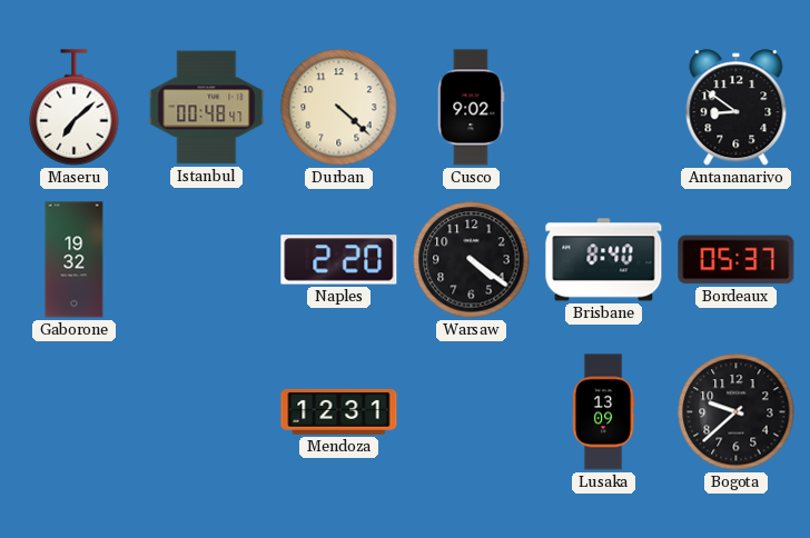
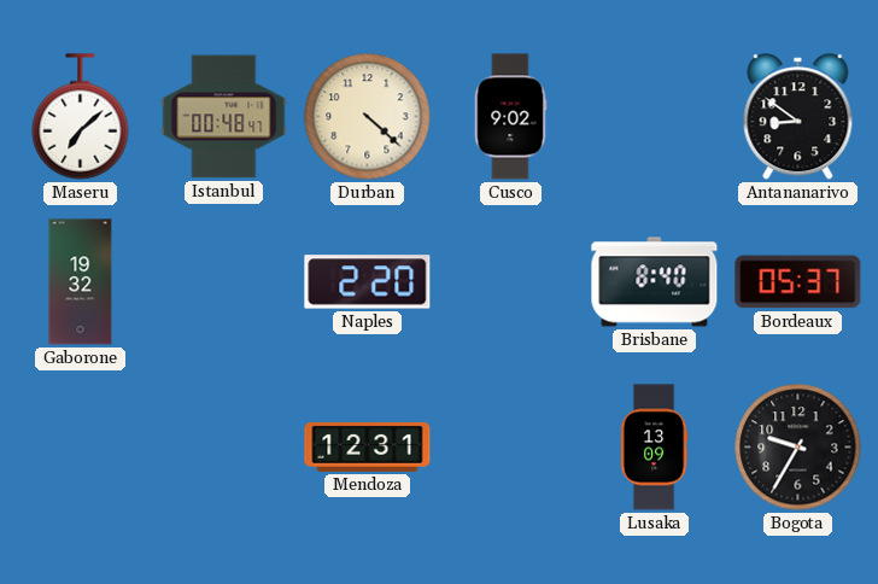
Warsaw: 4:21 -> none
Bogota: 9:38 -> 9:35
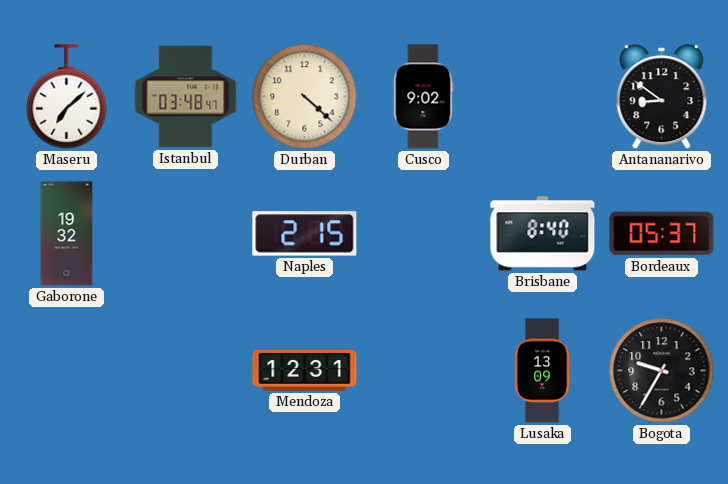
Istanbul: 00:48 -> 03:48
Naples: 2:20 -> 2:15
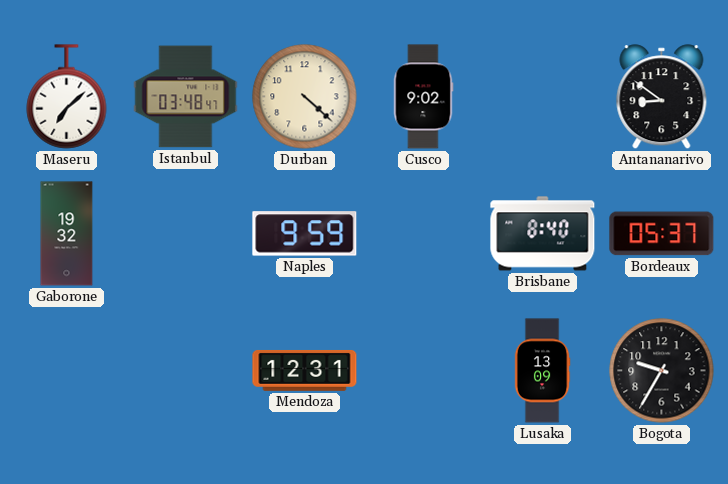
Naples: 2:15 -> 9:59
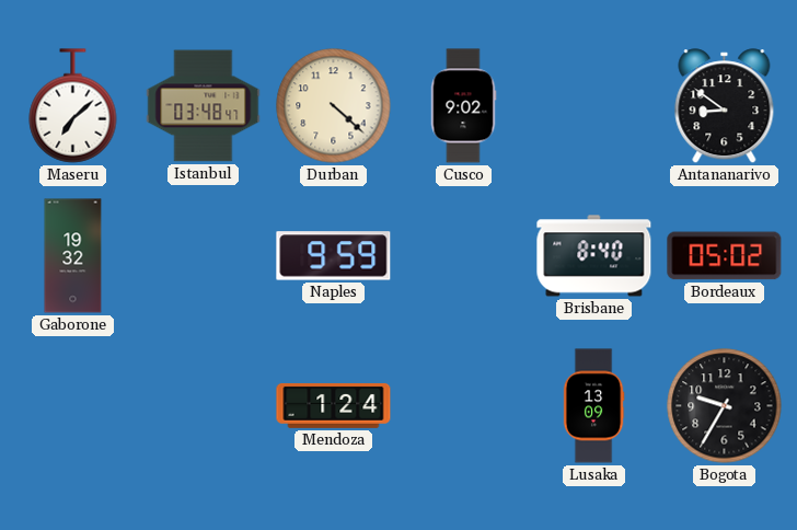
Bordeaux: 05:37 -> 05:02
Mendoza: 12:31 -> 1:24
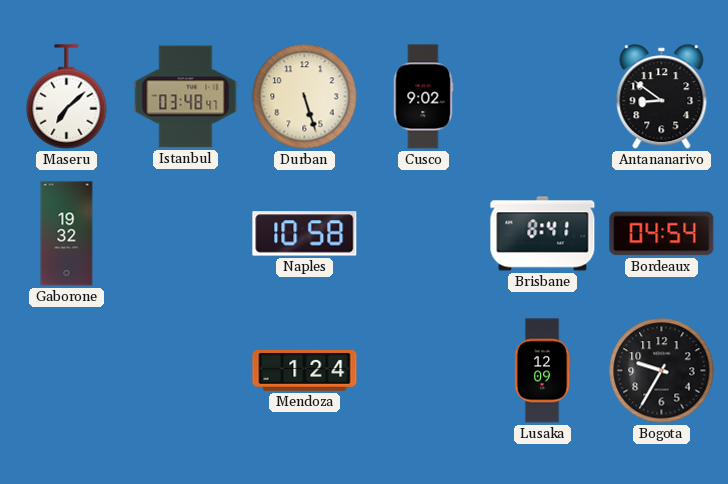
Durban: 4:22 -> 5:27
Naples: 9:59 -> 10:58
Brisbane: 8:40 -> 8:41
Bordeaux: 05:02 -> 04:54
Lusaka: 13:09 -> 12:09
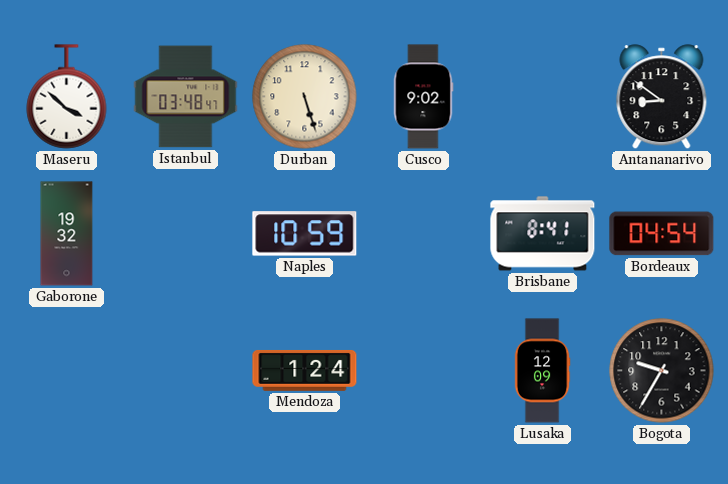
Maseru: 7:08 -> 3:52
Naples: 10:58 -> 10:59
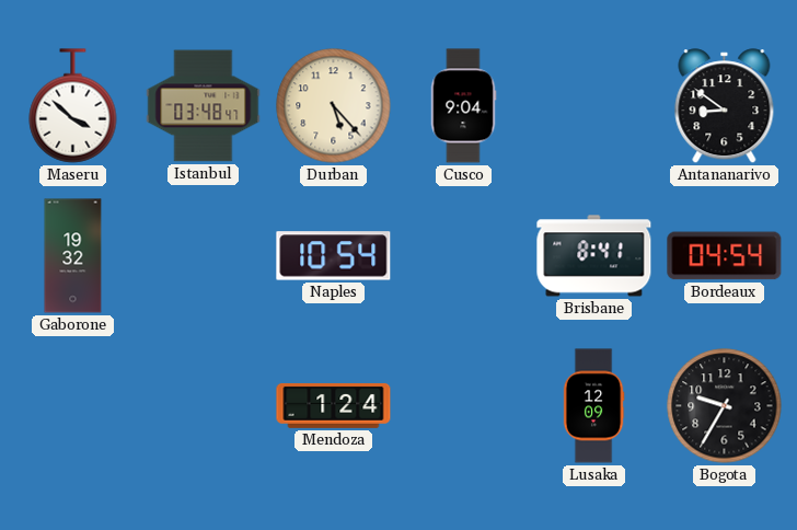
Durban: 5:27 -> 5:23
Cusco: 9:02 -> 9:04
Naples: 10:59 -> 10:54
